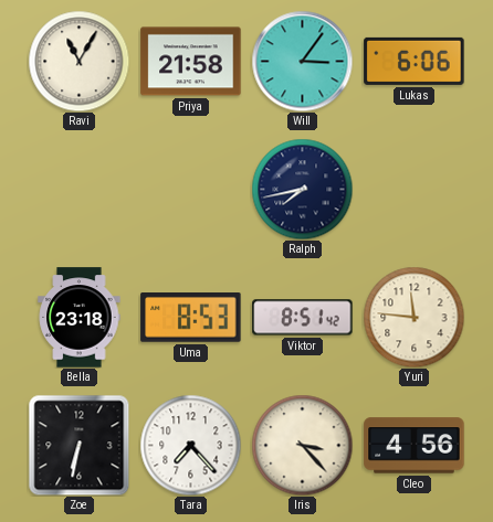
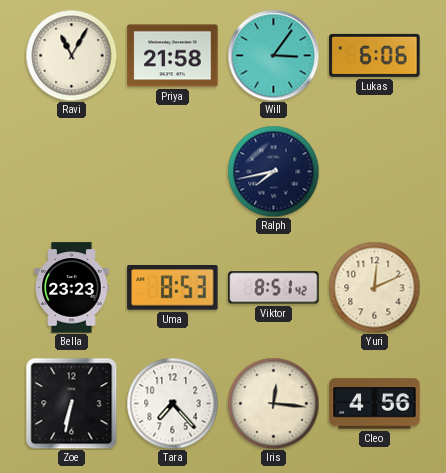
Bella: 23:18 -> 23:23
Yuri: 11:46 -> 12:11
Iris: 3:23 -> 12:16
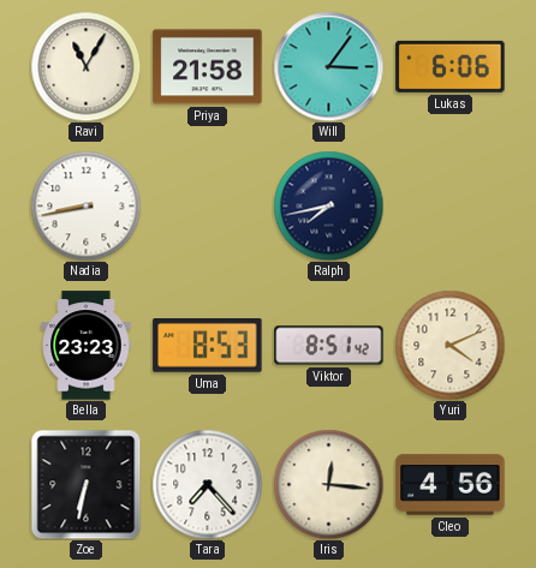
Nadia: none -> 8:43
Yuri: 12:11 -> 4:11
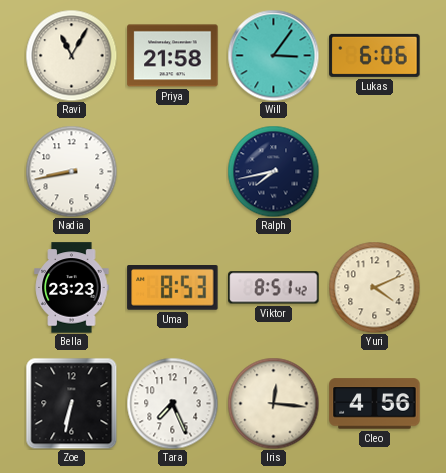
Tara: 7:23 -> 7:26
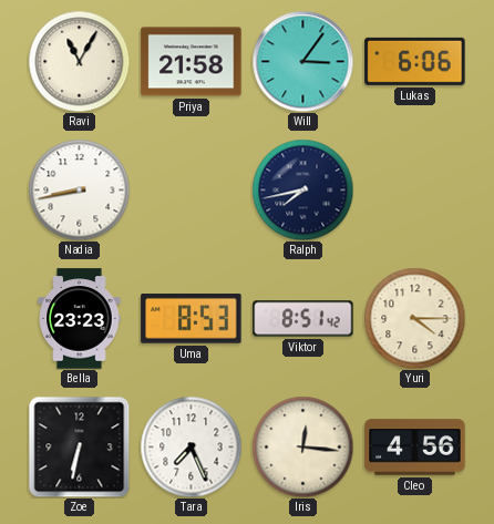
Yuri: 4:11 -> 4:15
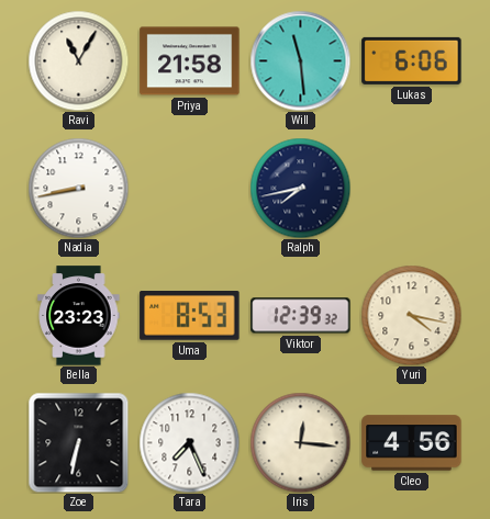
Will: 3:06 -> 11:29
Viktor: 8:51 -> 12:39
Yuri: 4:15 -> 4:17
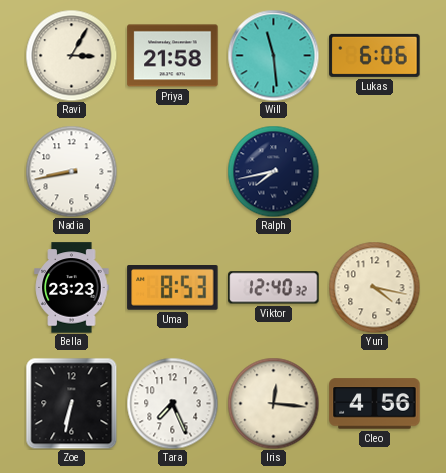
Ravi: 11:05 -> 3:05
Viktor: 12:39 -> 12:40
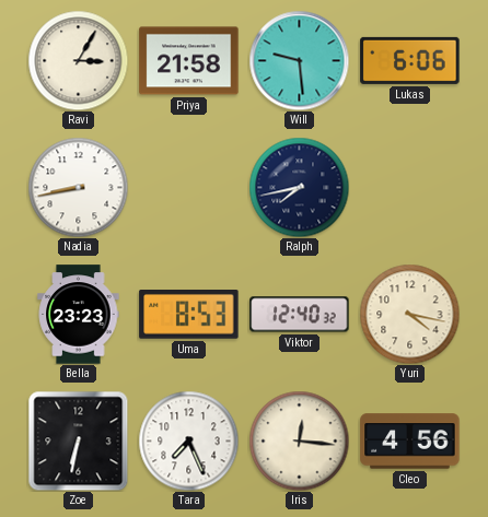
Will: 11:29 -> 9:29
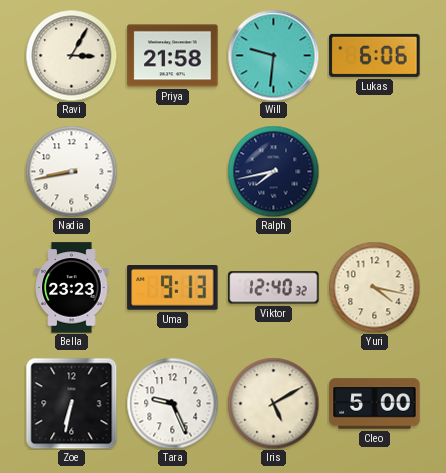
Will: 9:29 -> 9:31
Uma: 8:53 -> 9:13
Tara: 7:26 -> 9:26
Iris: 12:16 -> 5:10
Cleo: 4:56 -> 5:00
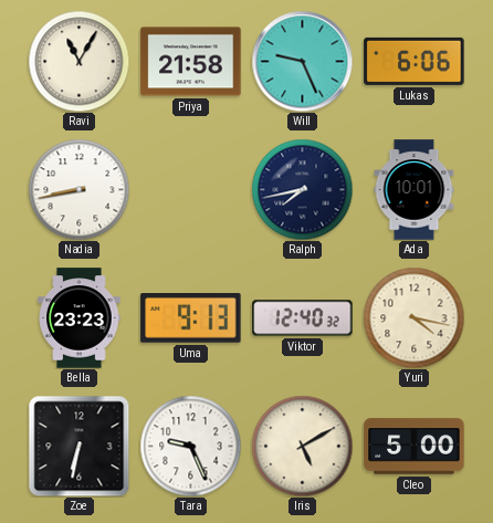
Ravi: 3:05 -> 11:05
Will: 9:31 -> 9:26
Ada: none -> 10:01
